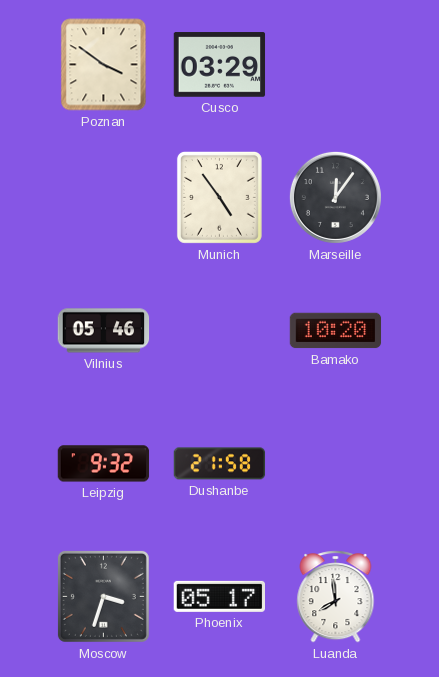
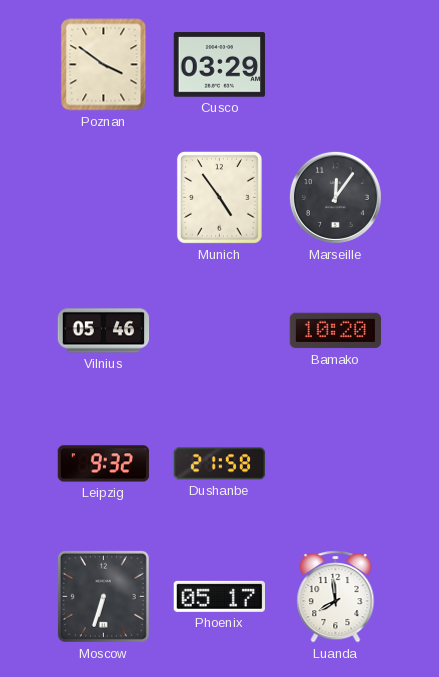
Moscow: 3:33 -> 6:33
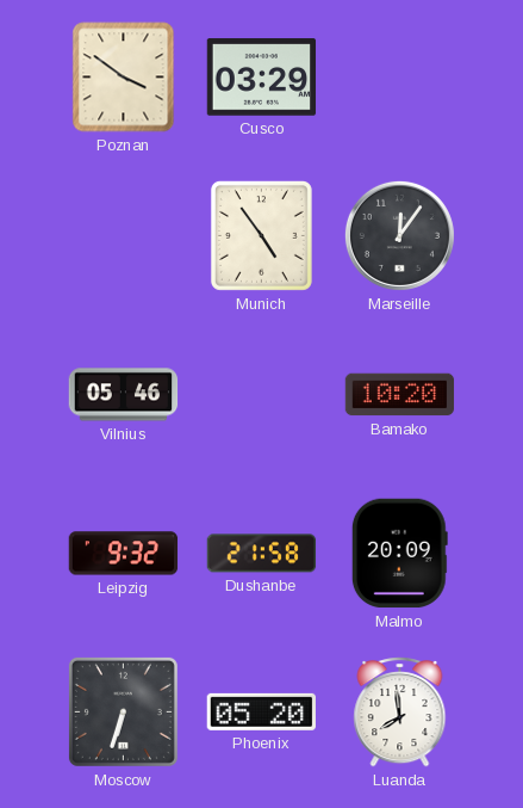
Malmo: none -> 20:09
Phoenix: 05:17 -> 05:20
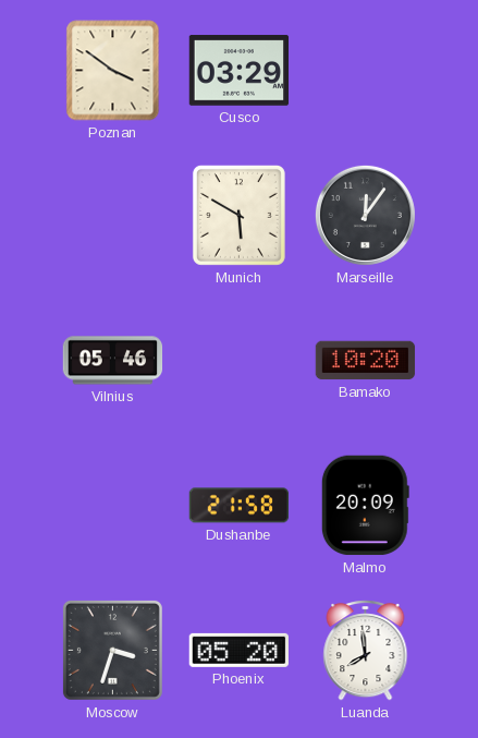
Munich: 4:54 -> 5:50
Leipzig: 9:32 -> none
Moscow: 6:33 -> 3:33
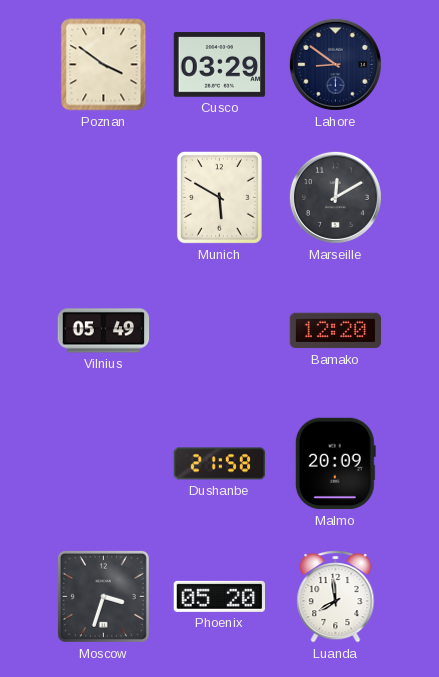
Lahore: none -> 8:51
Marseille: 12:06 -> 12:10
Vilnius: 05:46 -> 05:49
Bamako: 10:20 -> 12:20
